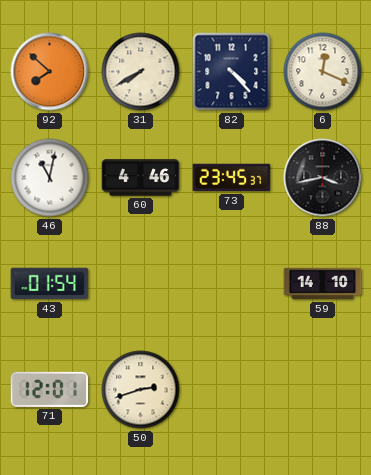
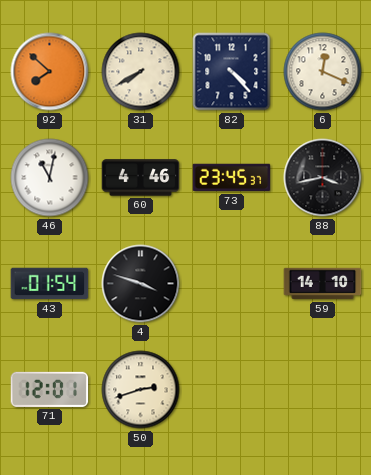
4: none -> 3:48
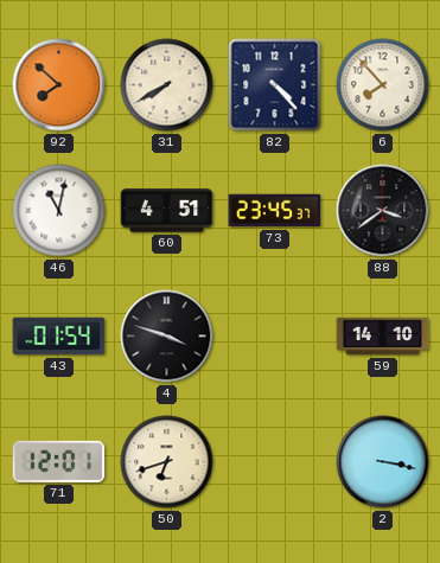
6: 12:19 -> 7:53
60: 4:46 -> 4:51
88: 3:43 -> 3:39
50: 2:42 -> 6:42
2: none -> 3:17
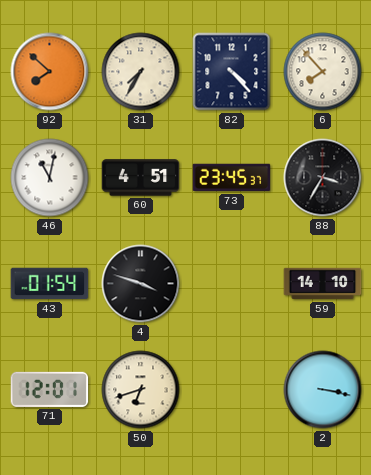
31: 7:40 -> 7:35
88: 3:39 -> 3:35
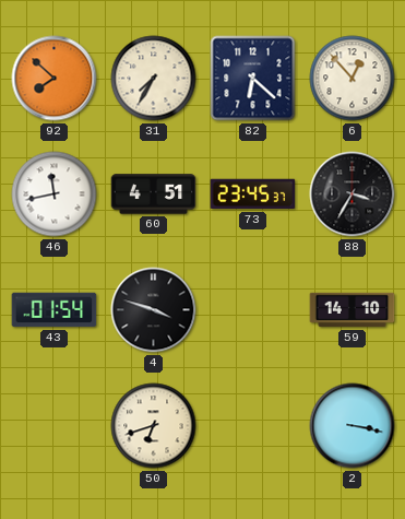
82: 4:23 -> 6:22
6: 7:53 -> 12:53
46: 11:02 -> 11:43
71: 12:01 -> none
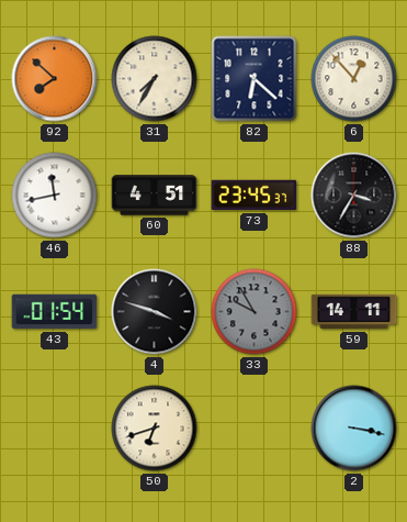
33: none -> 9:55
59: 14:10 -> 14:11
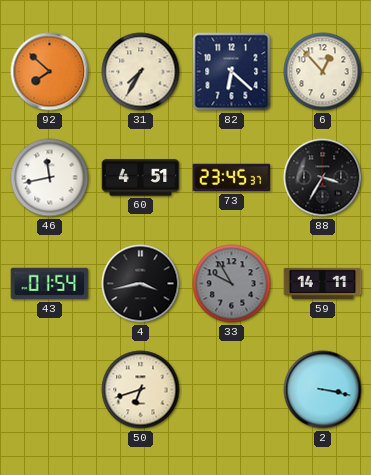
4: 3:48 -> 3:43
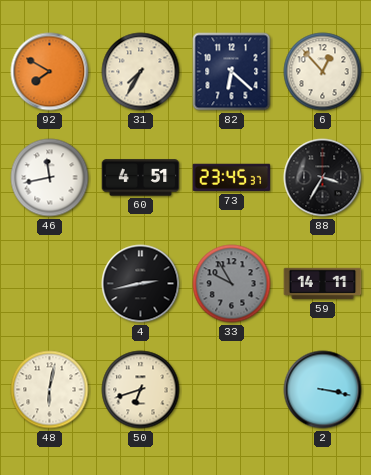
92: 7:52 -> 7:50
43: 01:54 -> none
4: 3:43 -> 2:43
48: none -> 6:02
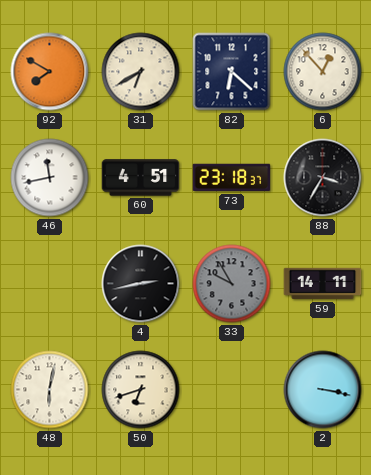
31: 7:35 -> 6:40
73: 23:45 -> 23:18
